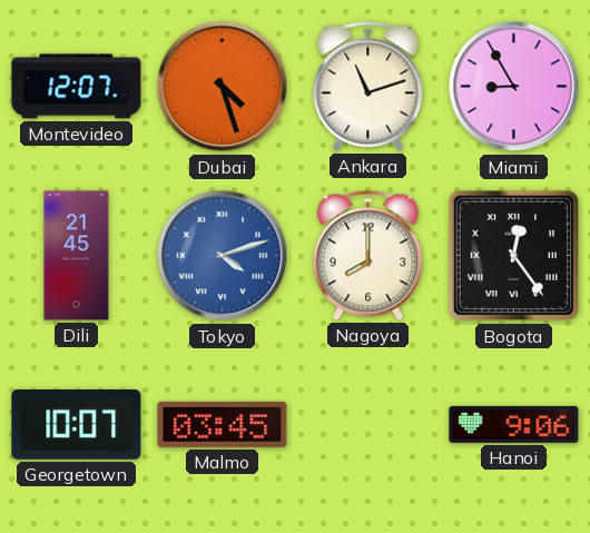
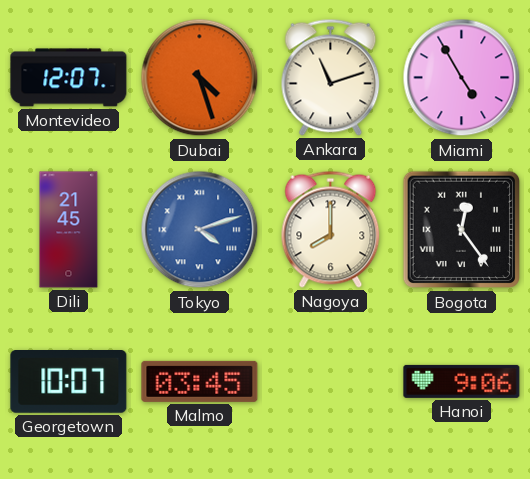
Miami: 8:55 -> 4:55
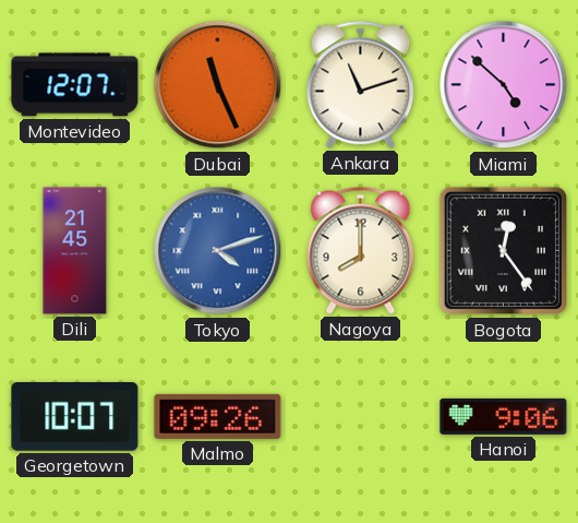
Dubai: 4:27 -> 11:26
Miami: 4:55 -> 4:52
Malmo: 03:45 -> 09:26
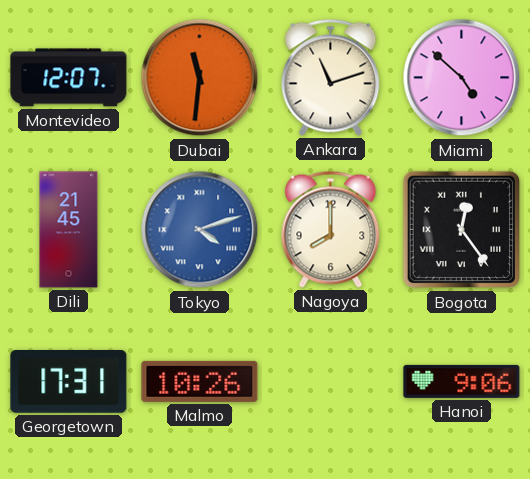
Dubai: 11:26 -> 11:31
Georgetown: 10:07 -> 17:31
Malmo: 09:26 -> 10:26
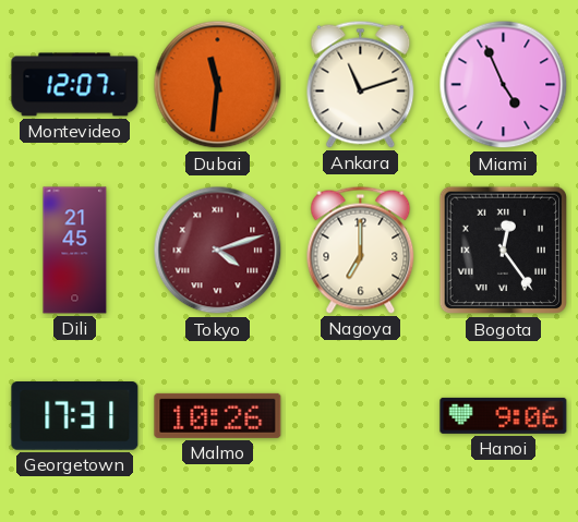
Miami: 4:52 -> 4:56
Tokyo dial: blue -> burgundy
Nagoya: 8:00 -> 7:00
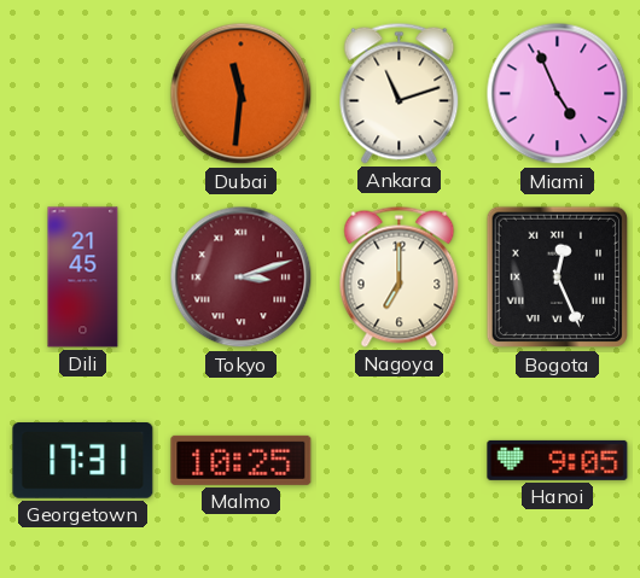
Montevideo: 12:07 -> none
Tokyo: 4:12 -> 3:12
Bogota: 12:24 -> 12:26
Malmo: 10:26 -> 10:25
Hanoi: 9:06 -> 9:05
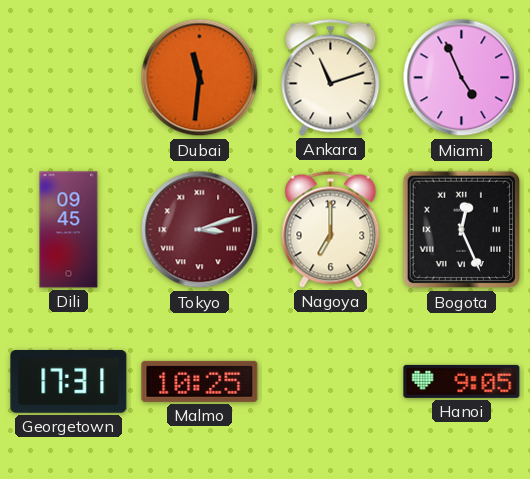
Dili: 21:45 -> 09:45
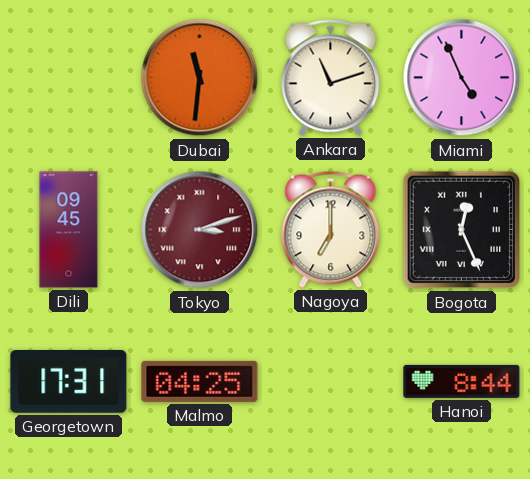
Malmo: 10:25 -> 04:25
Hanoi: 9:05 -> 8:44
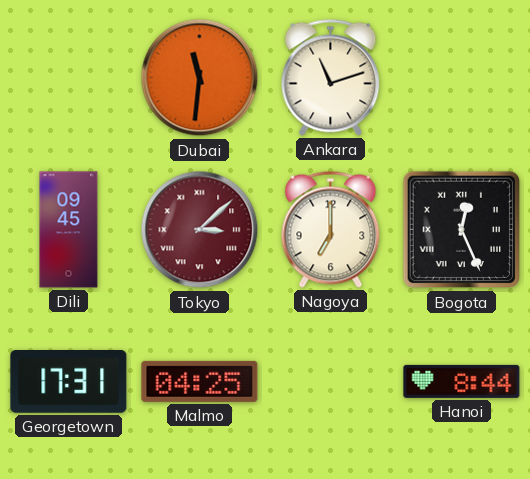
Miami: 4:56 -> none
Tokyo: 3:12 -> 3:08
